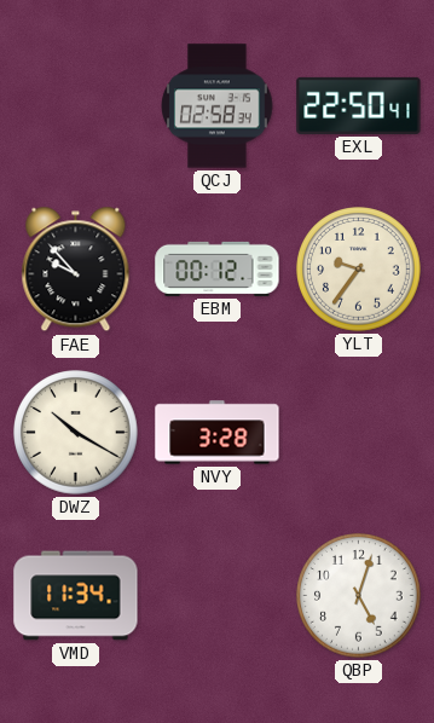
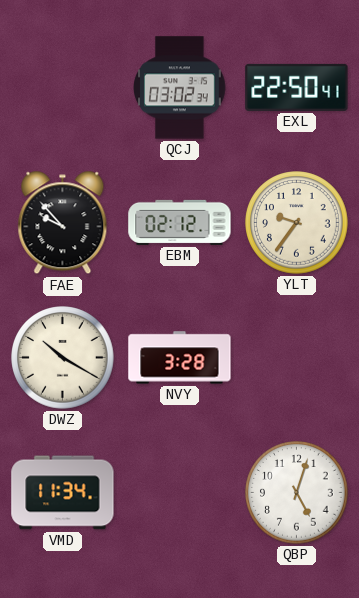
QCJ: 02:58 -> 03:02
EBM: 00:12 -> 02:12
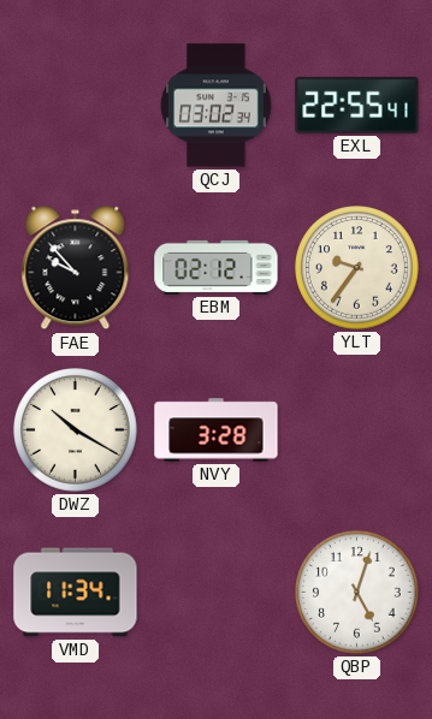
EXL: 22:50 -> 22:55
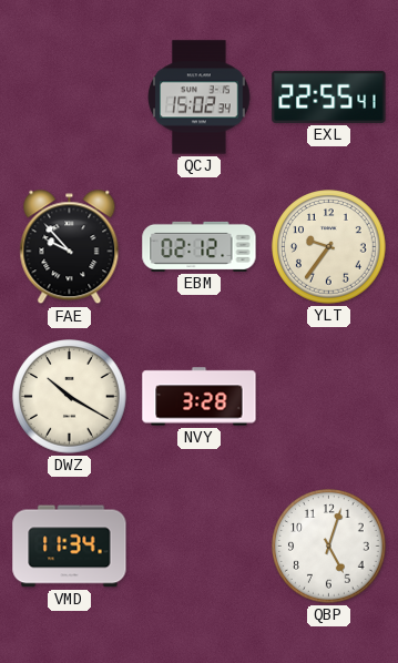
QCJ: 03:02 -> 15:02
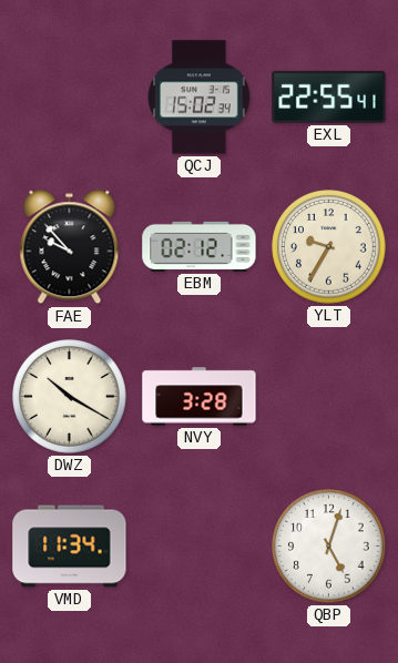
YLT: 9:36 -> 9:35
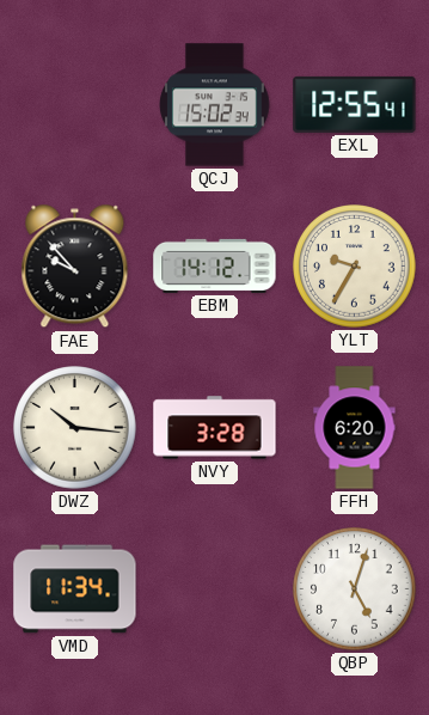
EXL: 22:55 -> 12:55
EBM: 02:12 -> 14:12
DWZ: 10:20 -> 10:16
FFH: none -> 6:20
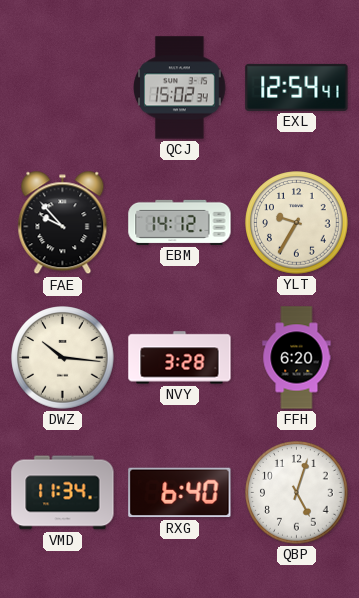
EXL: 12:55 -> 12:54
RXG: none -> 6:40
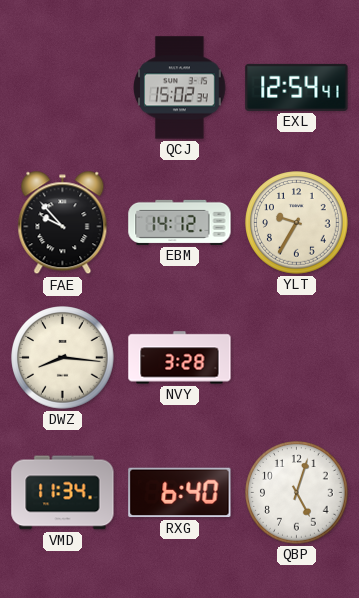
DWZ: 10:16 -> 8:16
FFH: 6:20 -> none
